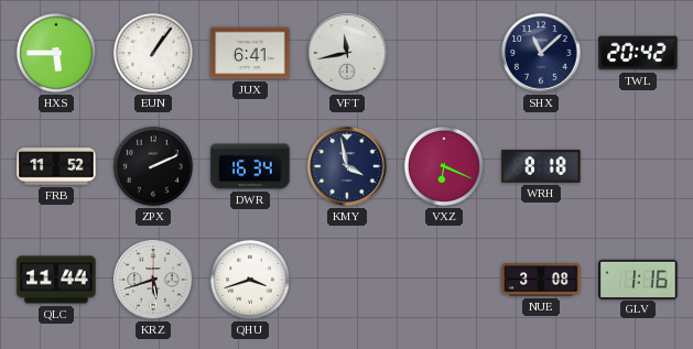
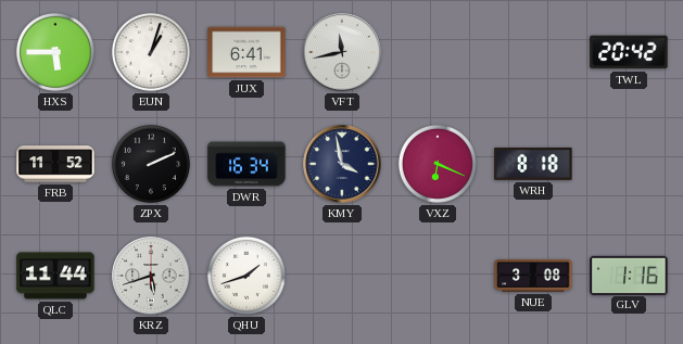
EUN: 1:06 -> 1:03
SHX: 11:08 -> none
QHU: 3:42 -> 1:42
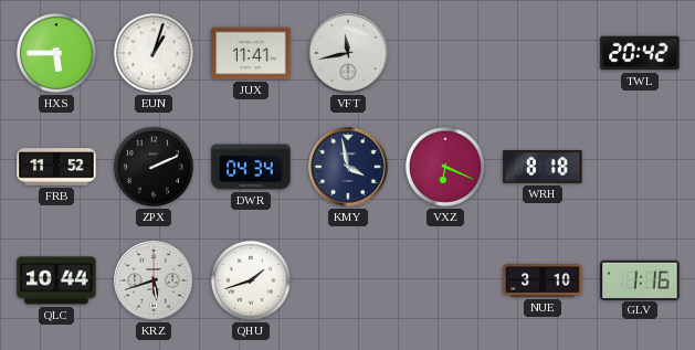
JUX: 6:41 -> 11:41
DWR: 16:34 -> 04:34
QLC: 11:44 -> 10:44
NUE: 3:08 -> 3:10
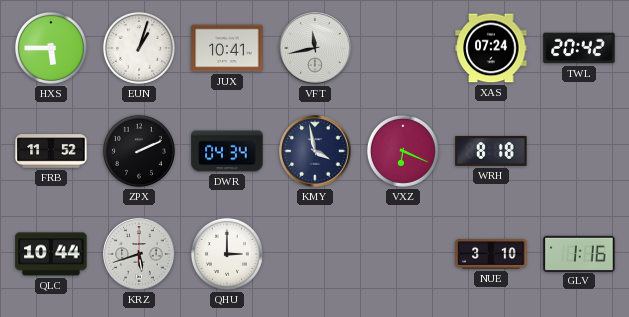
JUX: 11:41 -> 10:41
XAS: none -> 07:24
QHU: 1:42 -> 3:00
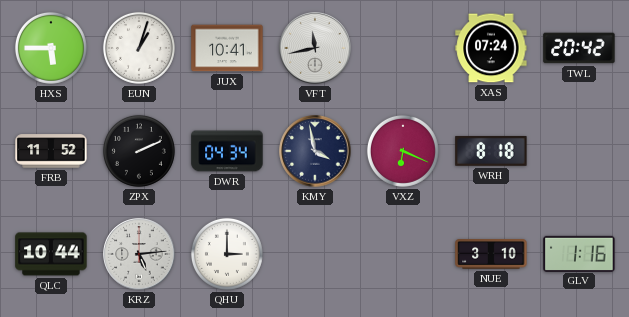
KRZ: 5:42 -> 5:14
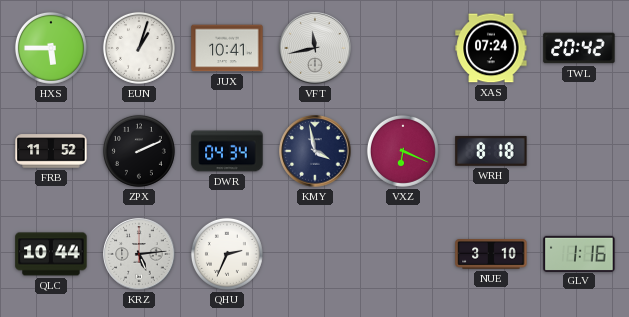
QHU: 3:00 -> 2:34
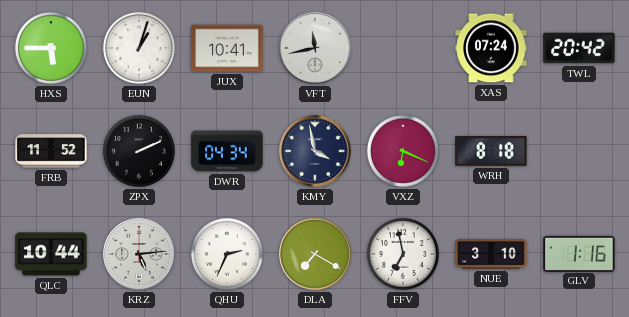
DLA: none -> 7:20
FFV: none -> 6:58
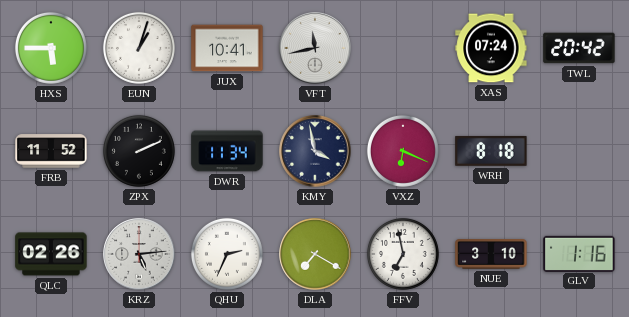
DWR: 04:34 -> 11:34
QLC: 10:44 -> 02:26
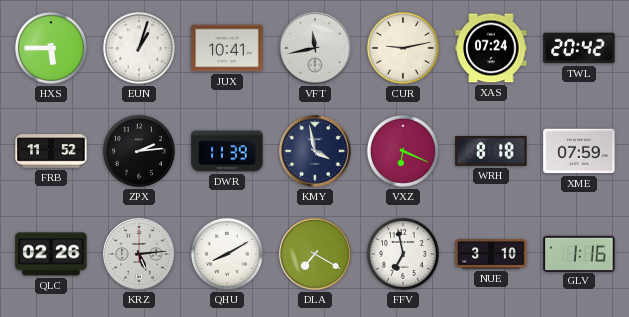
CUR: none -> 9:13
ZPX: 2:11 -> 2:14
DWR: 11:34 -> 11:39
XME: none -> 07:59
QHU: 2:34 -> 8:10
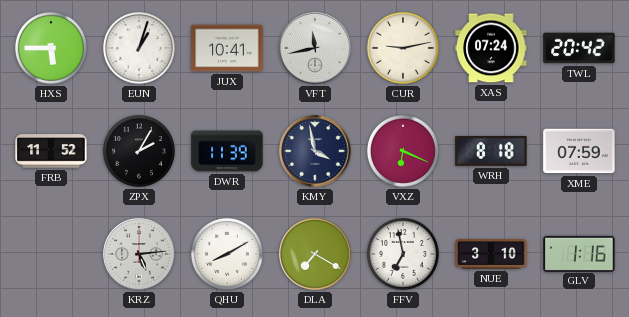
ZPX: 2:14 -> 2:05
QLC: 02:26 -> none
